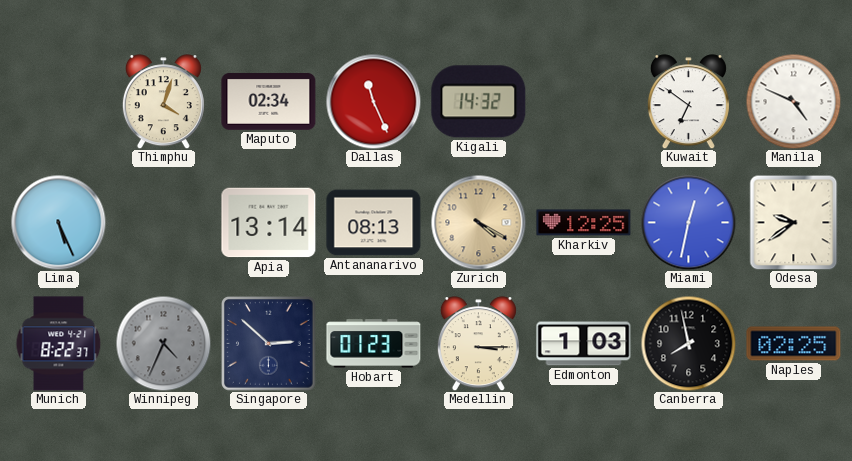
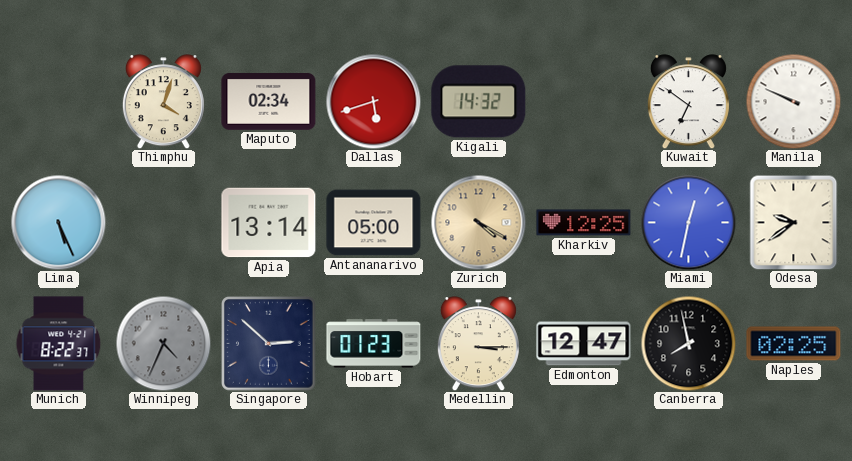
Dallas: 11:26 -> 5:42
Manila: 4:49 -> 9:49
Antananarivo: 08:13 -> 05:00
Edmonton: 1:03 -> 12:47
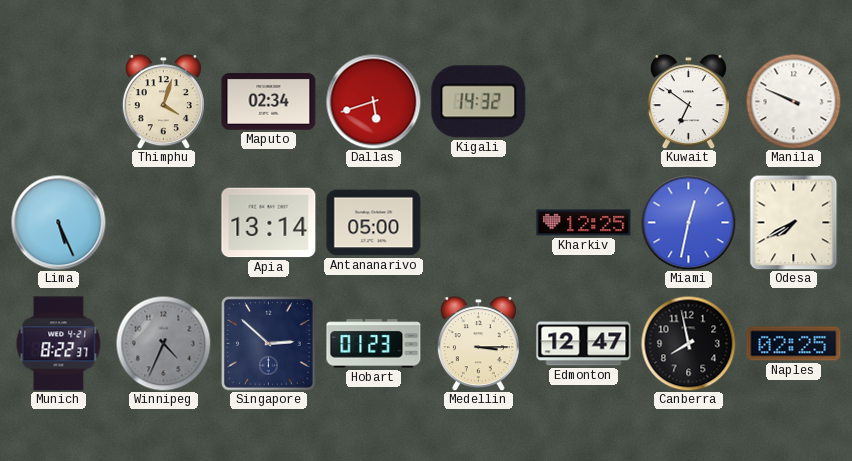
Zurich: 4:20 -> none
Odesa: 9:39 -> 7:40
